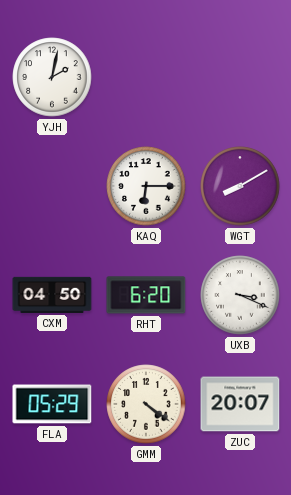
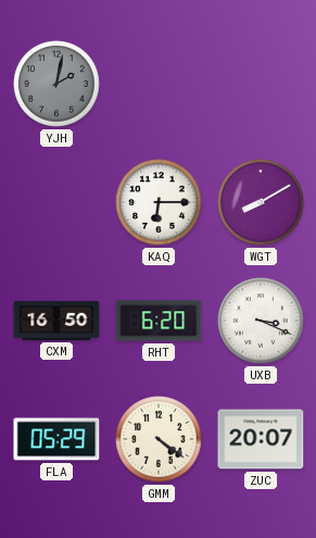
YJH dial: white -> grey
CXM: 04:50 -> 16:50
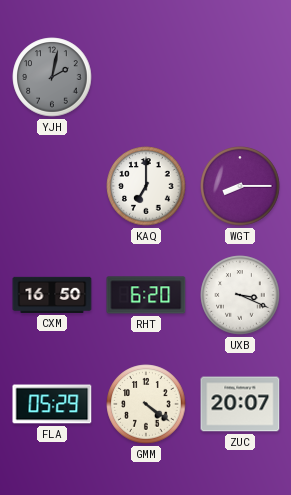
KAQ: 6:15 -> 7:00
WGT: 8:10 -> 8:15
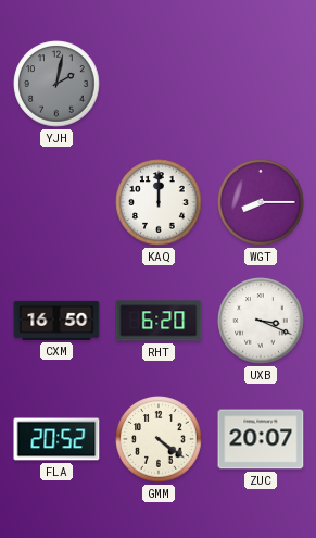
KAQ: 7:00 -> 12:00
FLA: 05:29 -> 20:52
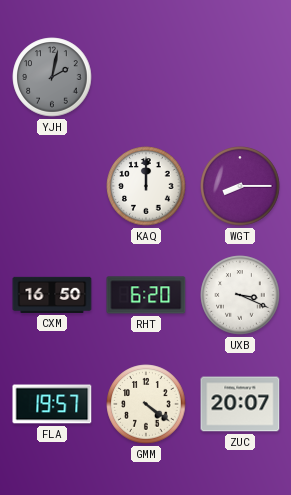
FLA: 20:52 -> 19:57
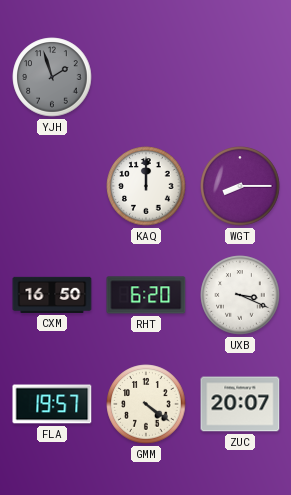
YJH: 2:02 -> 1:57
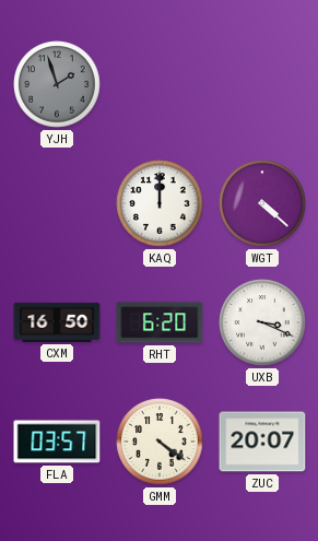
WGT: 8:15 -> 4:22
FLA: 19:57 -> 03:57
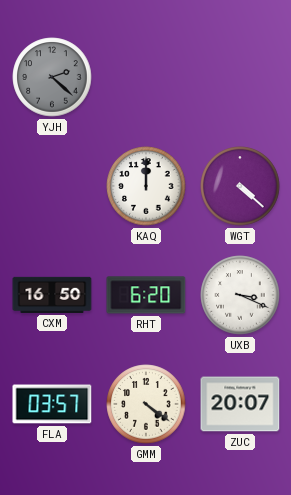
YJH: 1:57 -> 2:22
